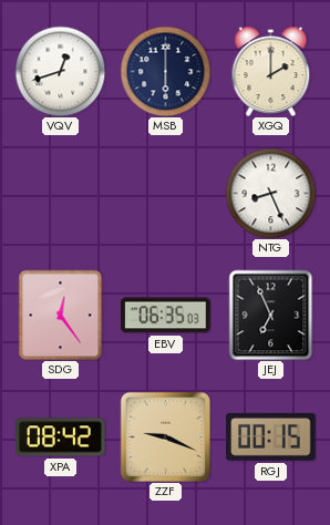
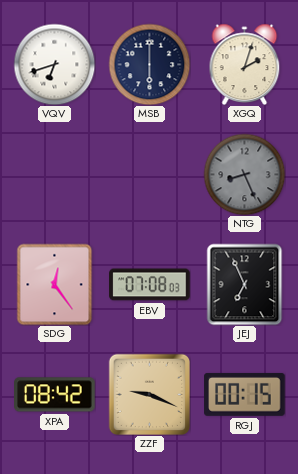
VQV: 12:42 -> 6:42
XGQ: 2:00 -> 2:03
NTG dial: white -> grey
EBV: 06:35 -> 07:08
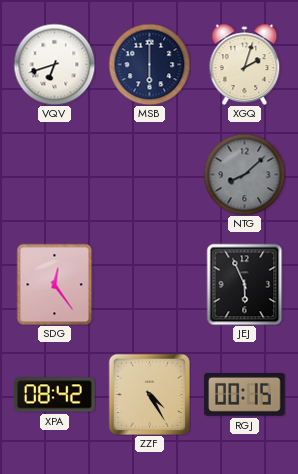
NTG: 8:26 -> 8:08
EBV: 07:08 -> none
JEJ: 6:56 -> 5:56
ZZF: 9:19 -> 4:25
